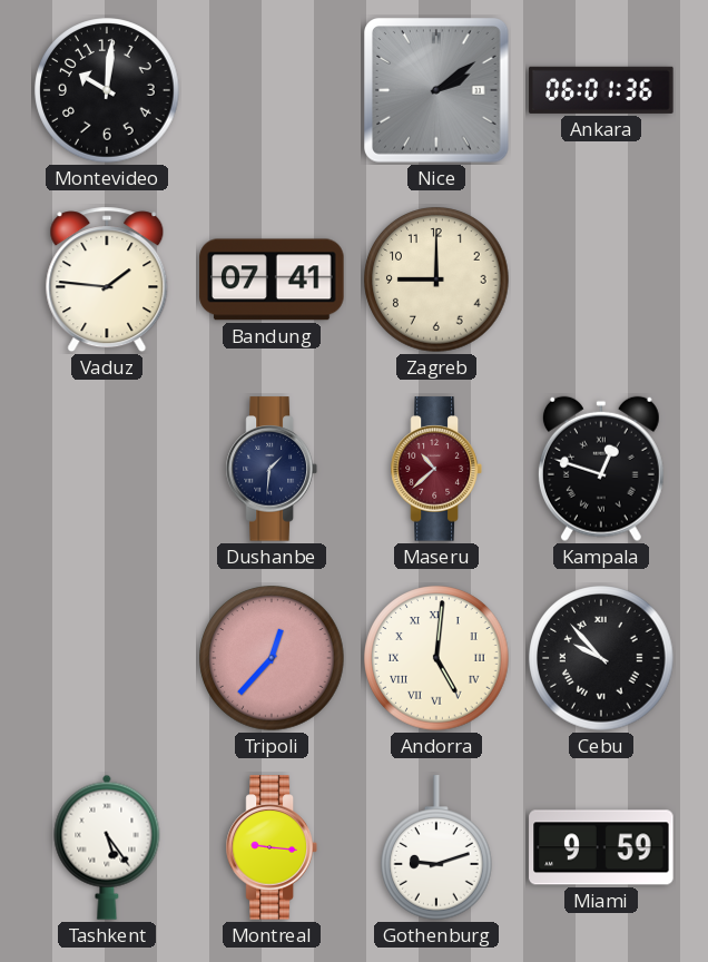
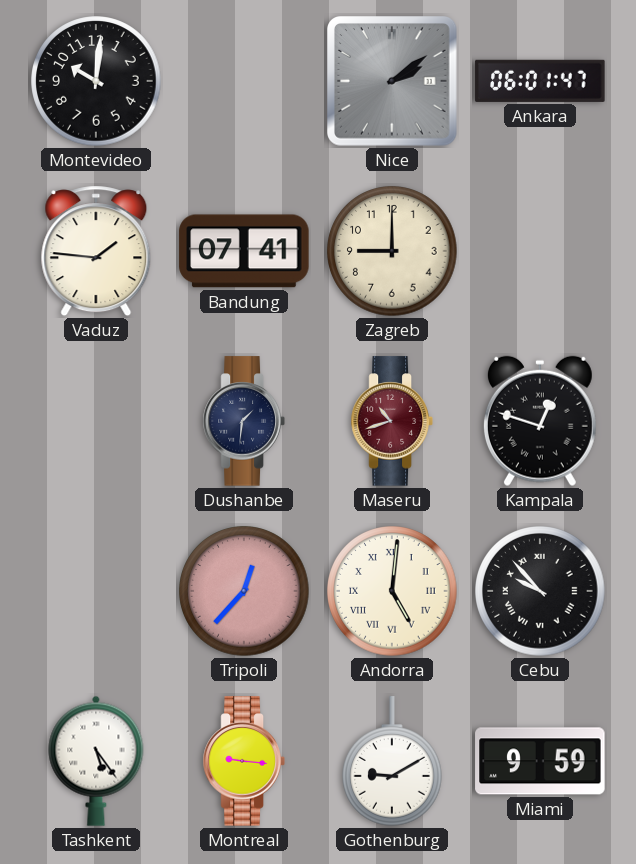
Ankara: 06:01:36 -> 06:01:47
Maseru: 10:38 -> 10:42
Gothenburg: 9:12 -> 9:10
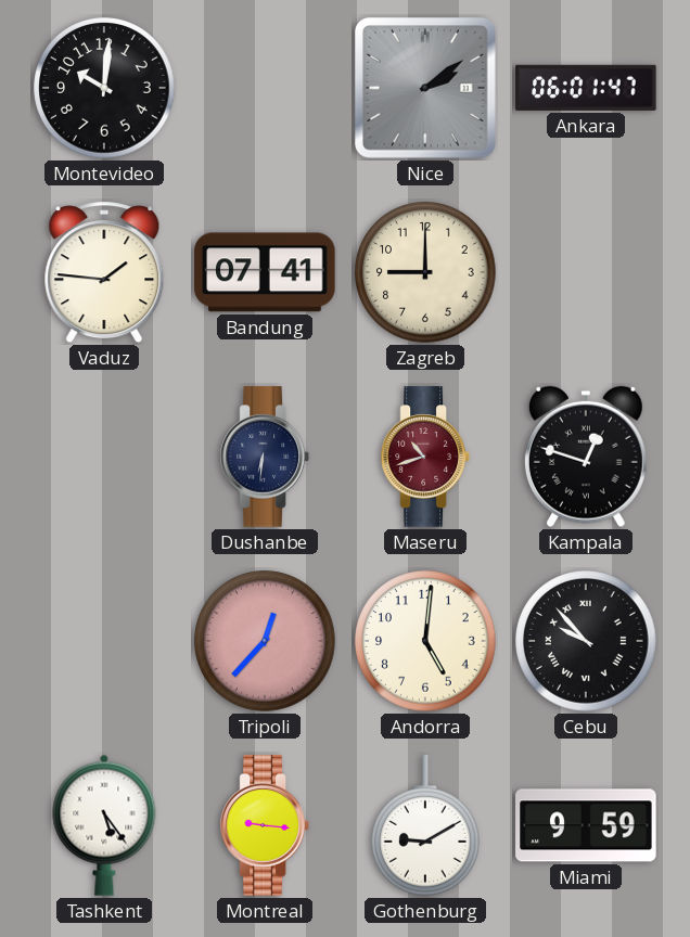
Dushanbe: 1:31 -> 6:31
Andorra numerals: Roman -> Arabic
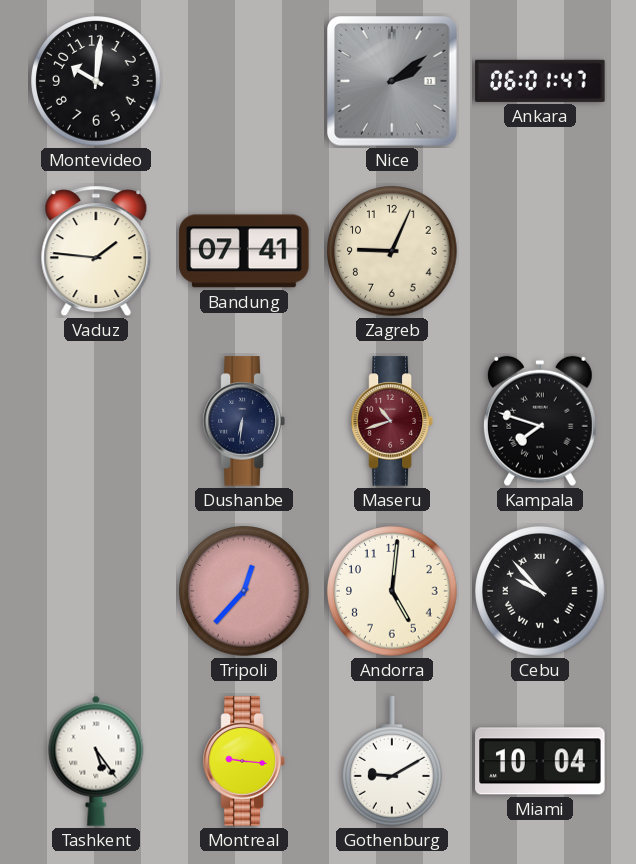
Zagreb: 9:00 -> 9:04
Kampala: 12:48 -> 7:48
Miami: 9:59 -> 10:04
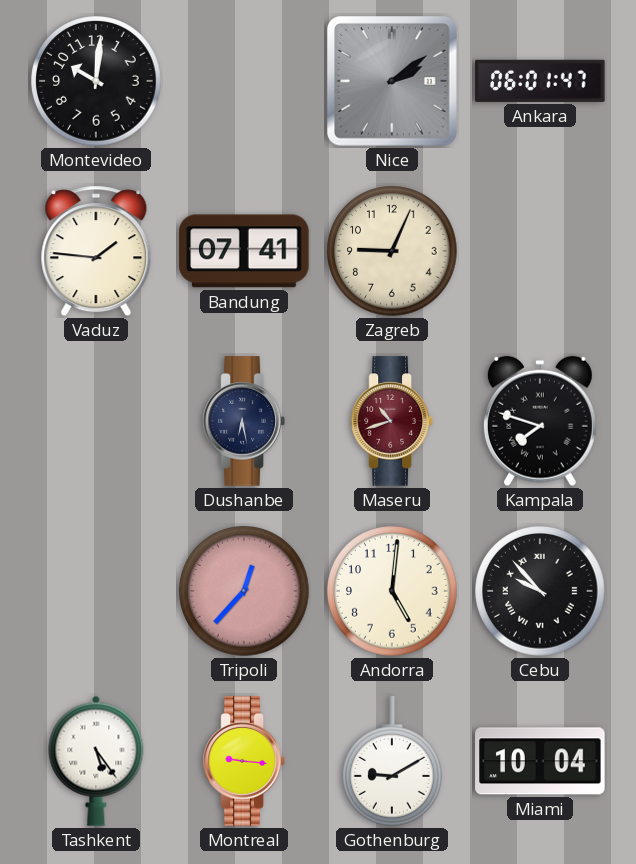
Dushanbe: 6:31 -> 6:28
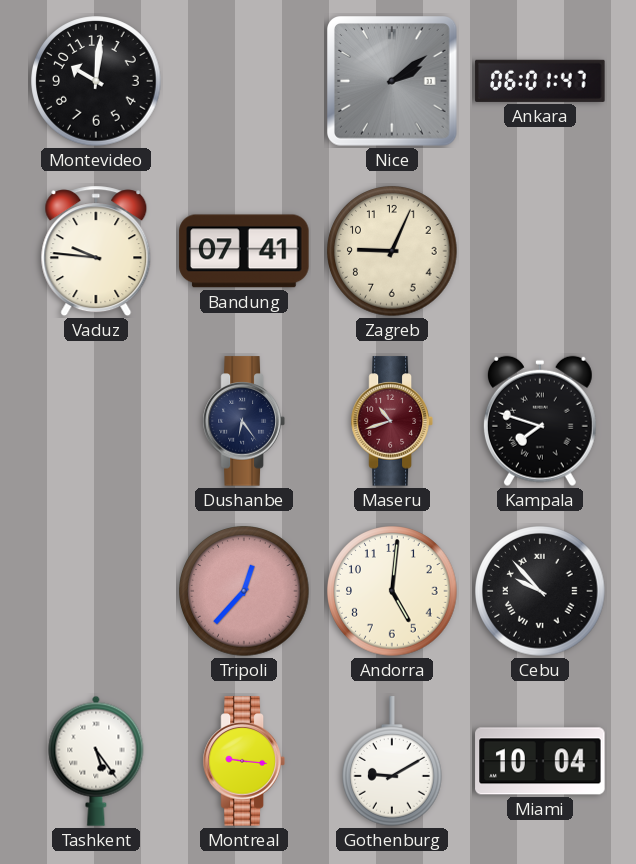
Vaduz: 1:46 -> 9:46
Dushanbe: 6:28 -> 6:24
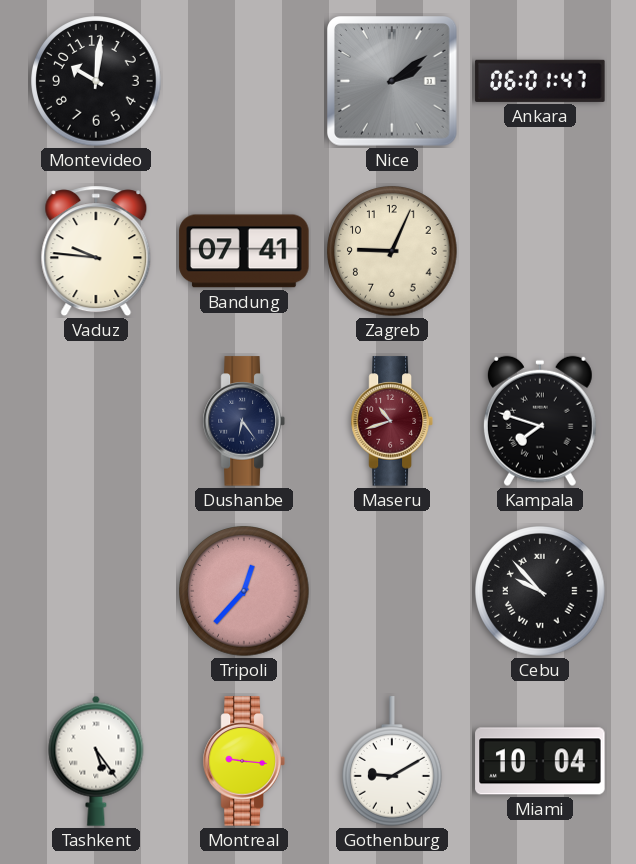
Andorra: 5:01 -> none
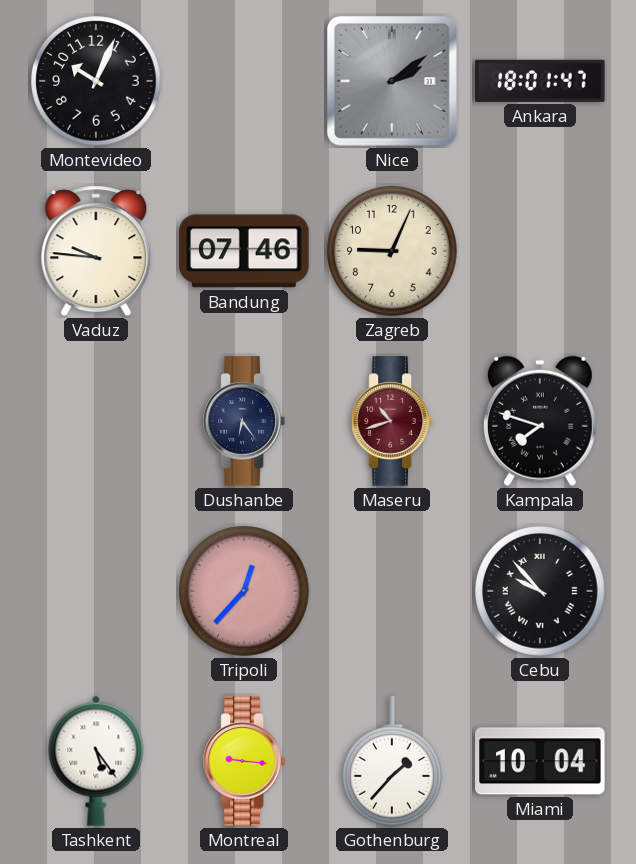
Montevideo: 10:01 -> 10:04
Ankara: 06:01 -> 18:01
Bandung: 07:41 -> 07:46
Gothenburg: 9:10 -> 1:37
